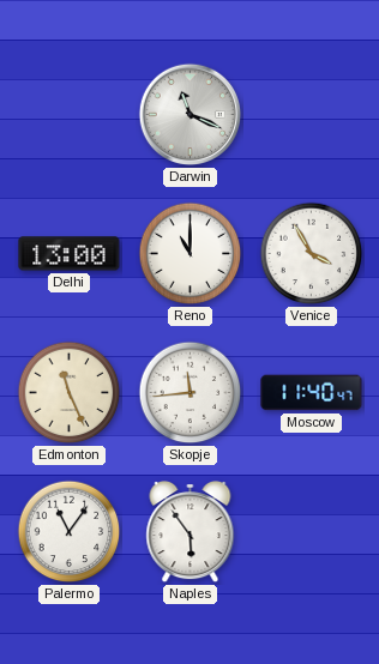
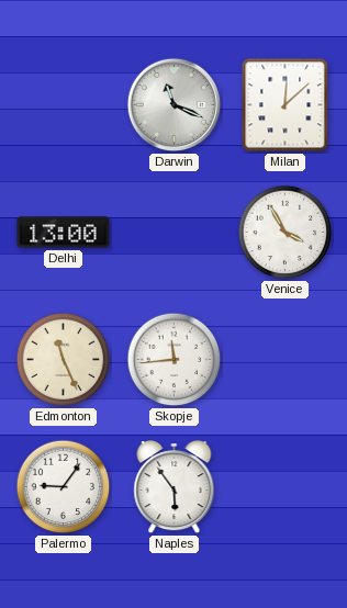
Milan: none -> 12:08
Reno: 11:00 -> none
Moscow: 11:40 -> none
Palermo: 11:06 -> 9:06
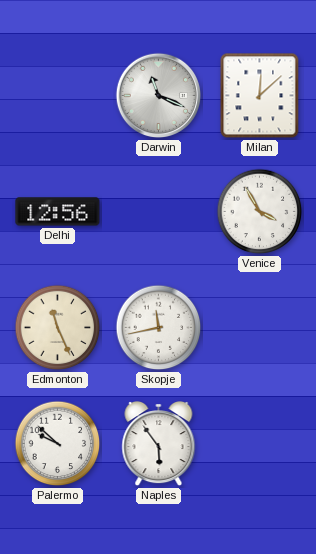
Delhi: 13:00 -> 12:56
Skopje: 11:44 -> 11:43
Palermo: 9:06 -> 9:52
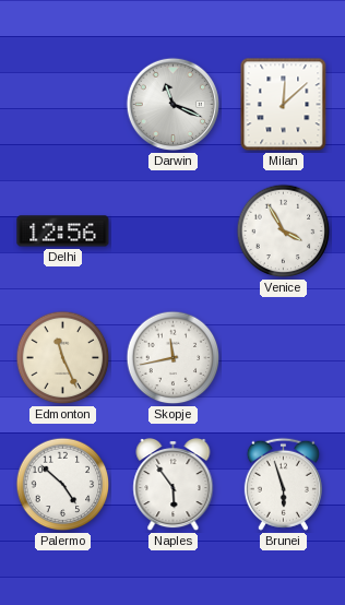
Palermo: 9:52 -> 4:52
Brunei: none -> 5:57
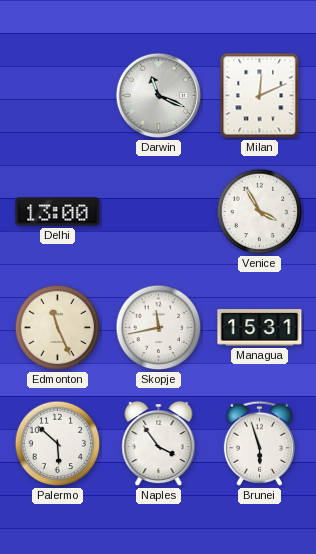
Milan: 12:08 -> 12:11
Delhi: 12:56 -> 13:00
Managua: none -> 15:31
Palermo: 4:52 -> 5:52
Naples: 5:54 -> 3:54
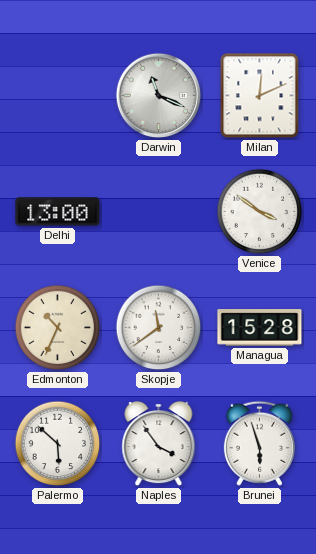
Venice: 3:55 -> 3:51
Edmonton: 11:26 -> 10:34
Skopje: 11:43 -> 11:39
Managua: 15:31 -> 15:28
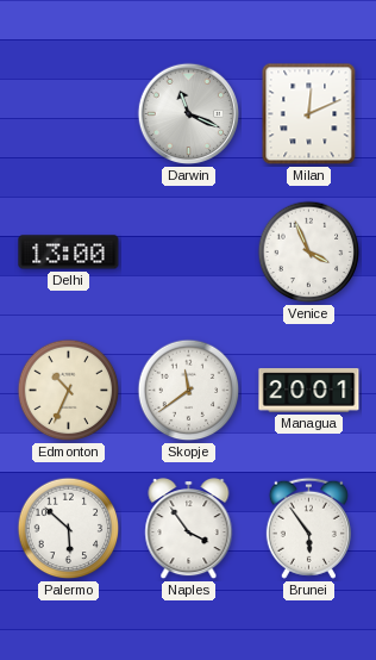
Venice: 3:51 -> 3:56
Managua: 15:28 -> 20:01
Brunei: 5:57 -> 5:54
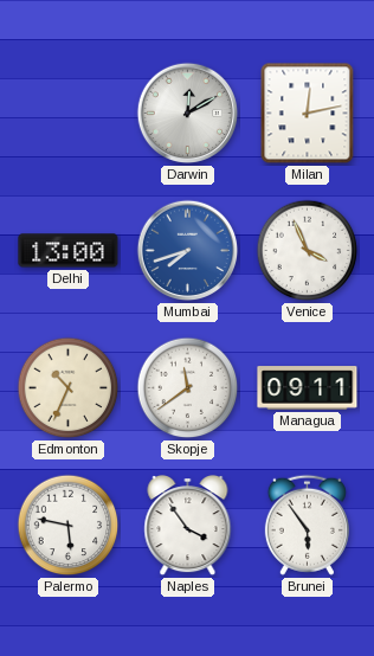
Darwin: 11:19 -> 12:10
Milan: 12:11 -> 12:13
Mumbai: none -> 7:42
Managua: 20:01 -> 09:11
Palermo: 5:52 -> 5:47
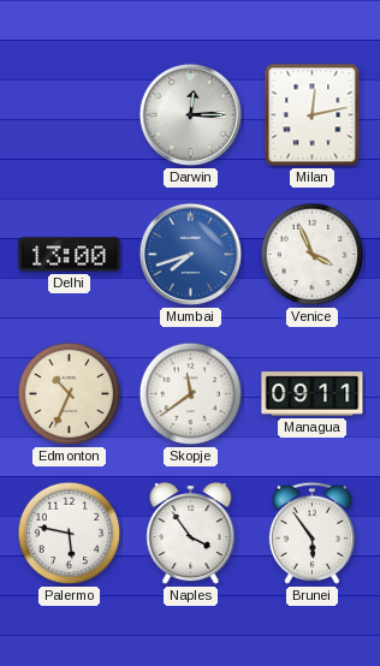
Darwin: 12:10 -> 12:15
